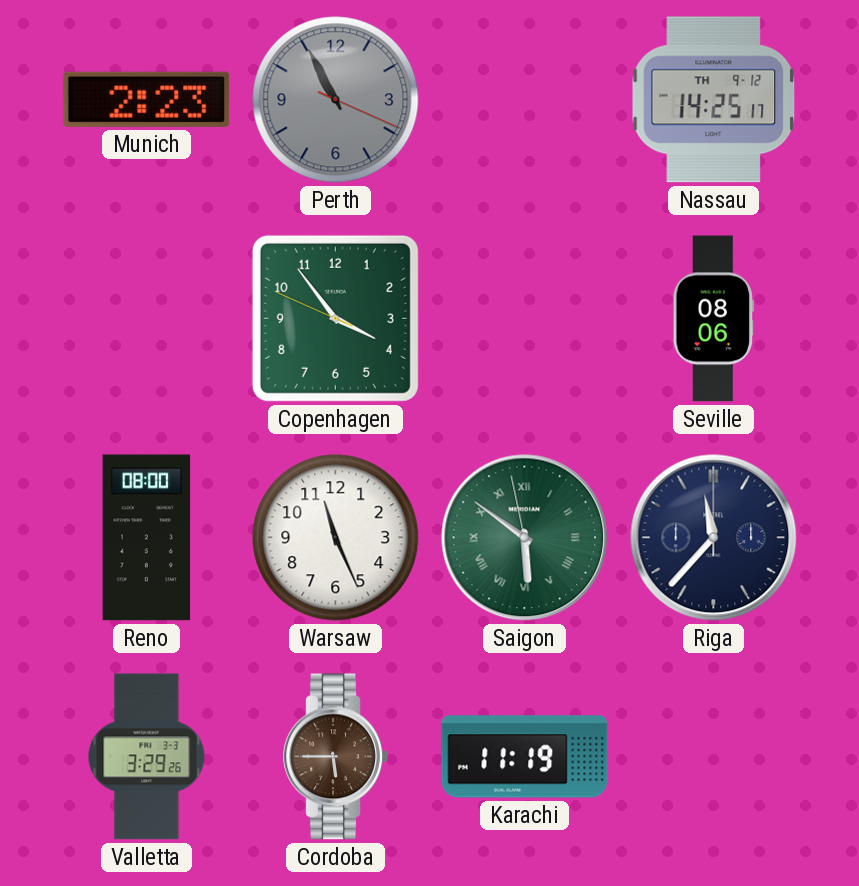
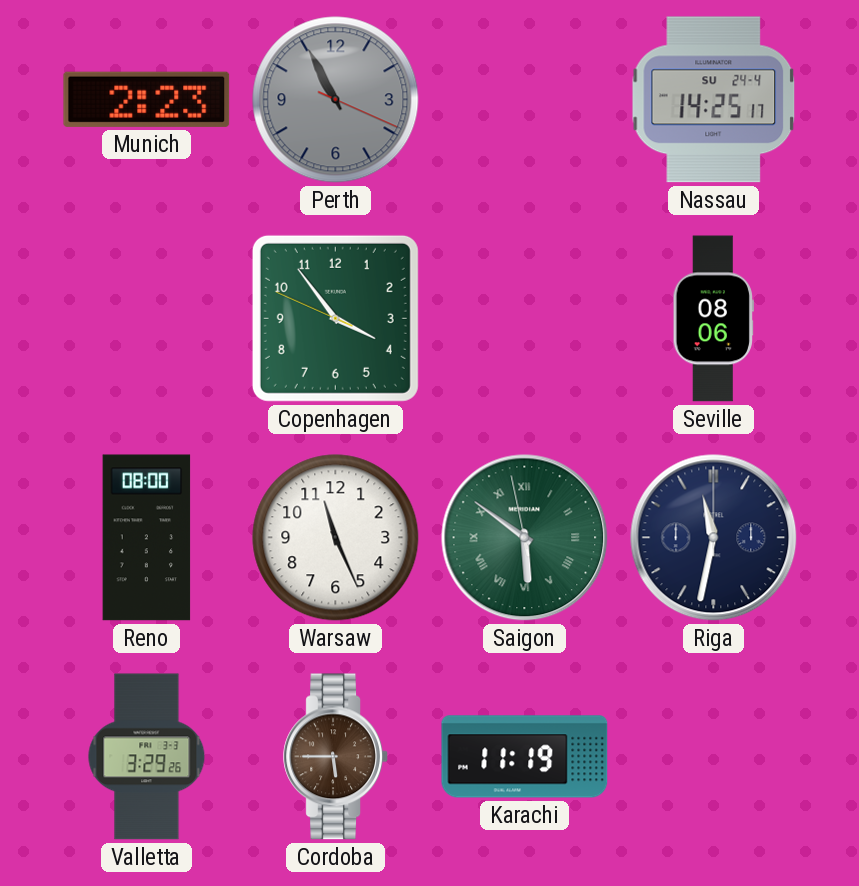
Nassau date: TH 9-12 -> SU 24-4
Riga: 11:37 -> 11:32
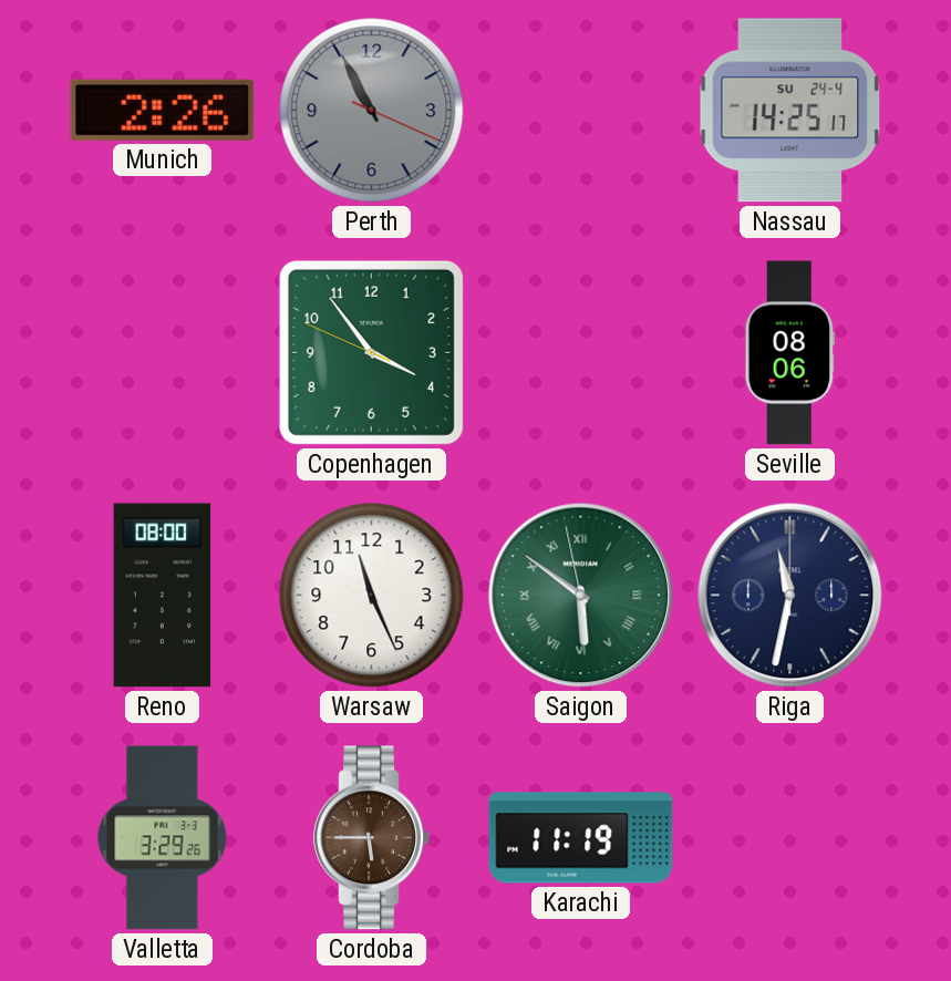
Munich: 2:23 -> 2:26
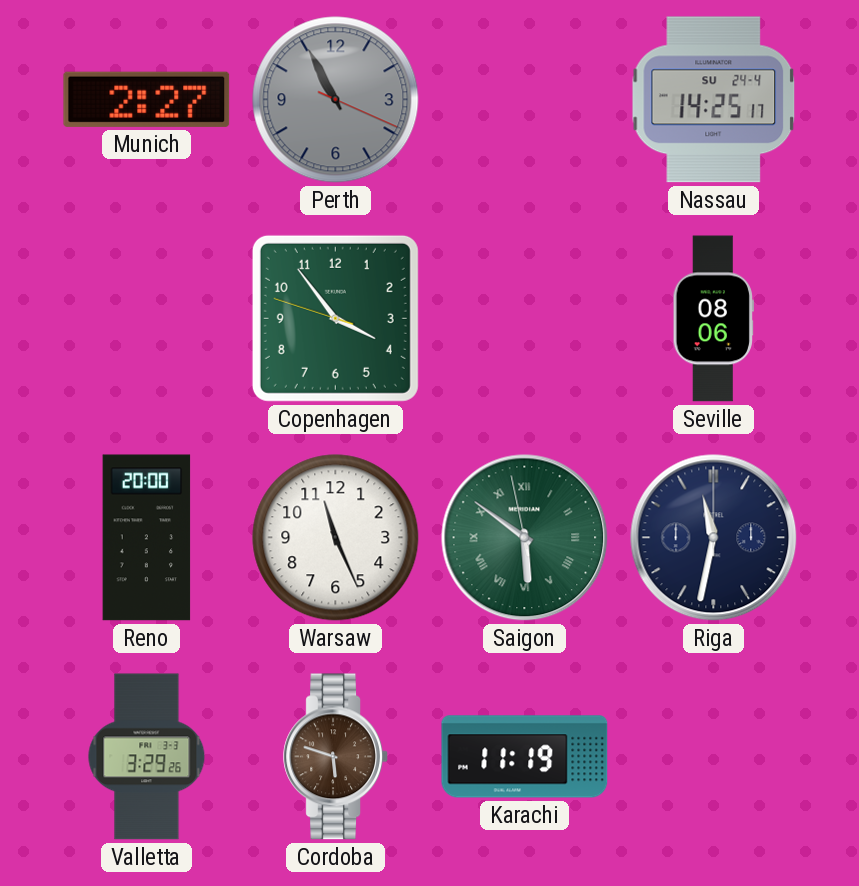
Munich: 2:26 -> 2:27
Copenhagen: 3:53:49 -> 3:53:48
Reno: 08:00 -> 20:00
Cordoba: 5:45 -> 5:48
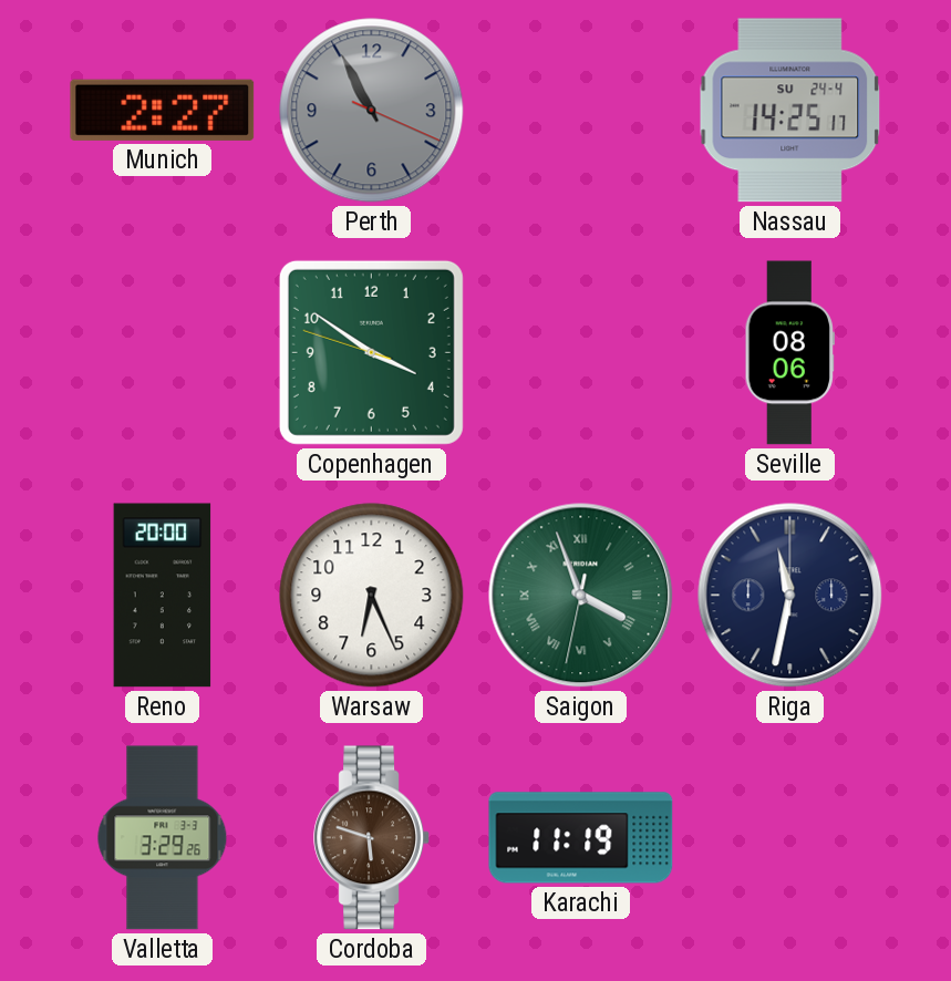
Copenhagen: 3:53 -> 3:50
Warsaw: 11:26 -> 6:26
Saigon: 5:50 -> 3:56
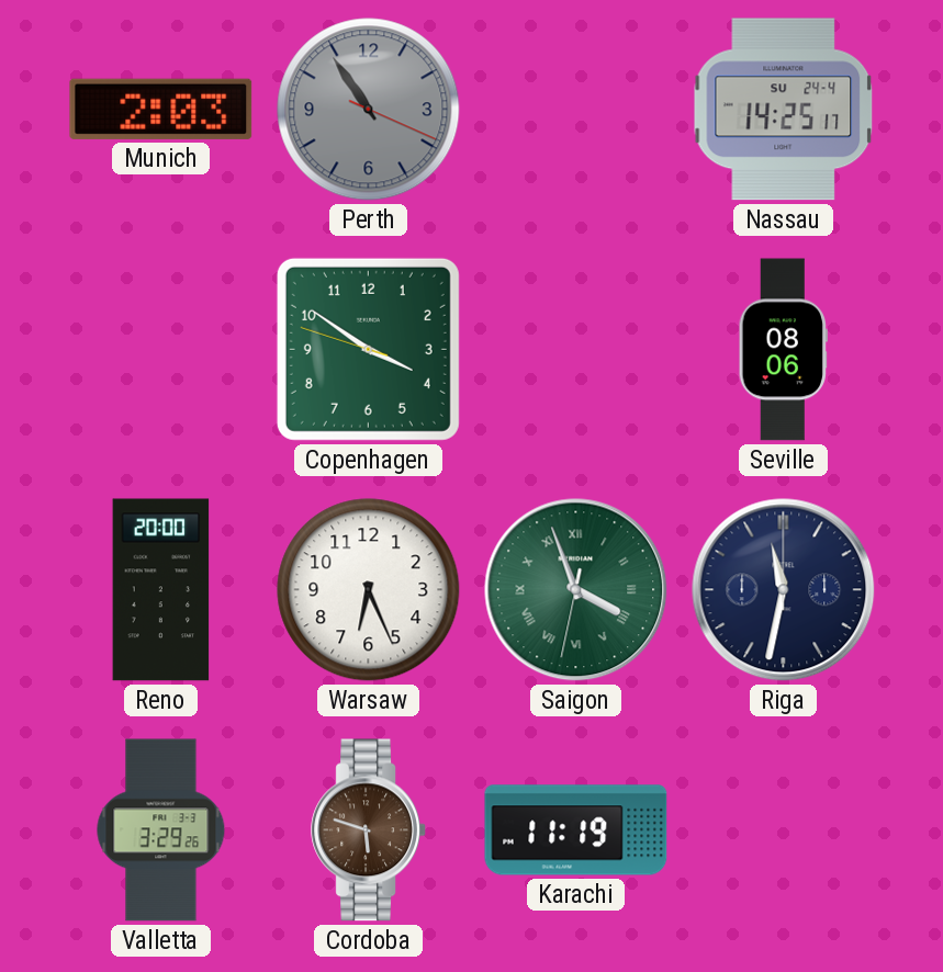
Munich: 2:27 -> 2:03
Perth: 10:55 -> 10:54
